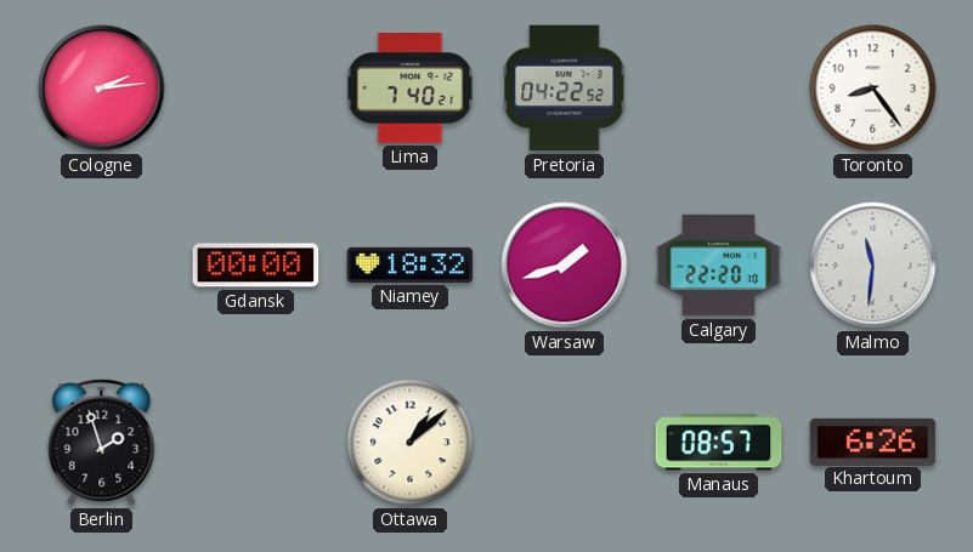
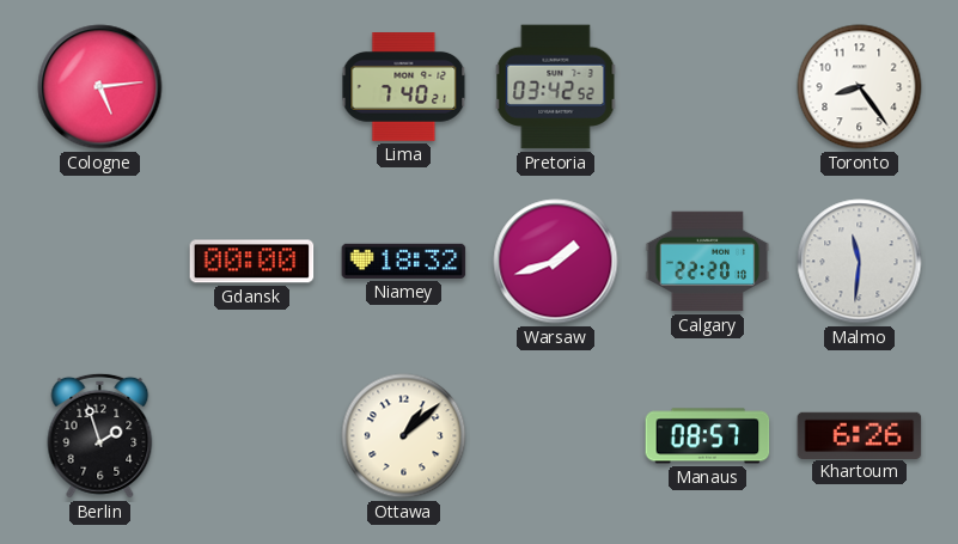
Cologne: 2:14 -> 5:14
Pretoria: 04:22 -> 03:42
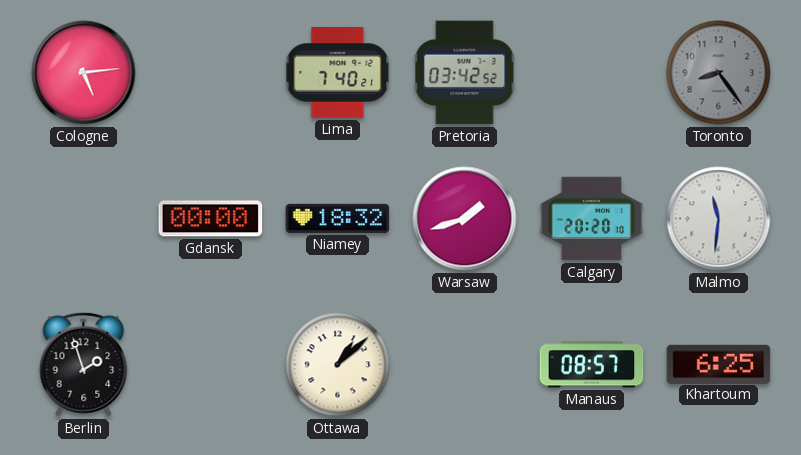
Toronto dial: white -> grey
Calgary: 22:20 -> 20:20
Khartoum: 6:26 -> 6:25
